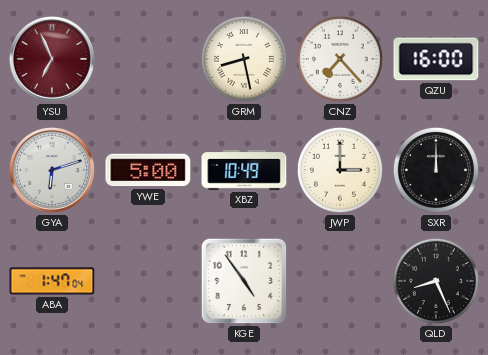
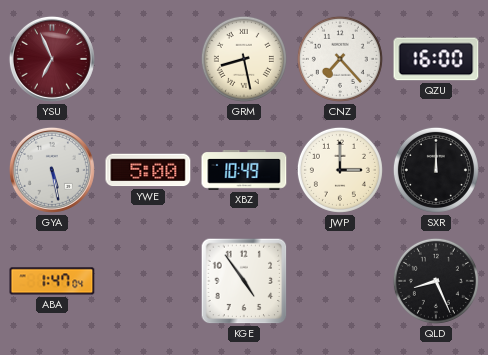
GYA: 6:12 -> 5:28
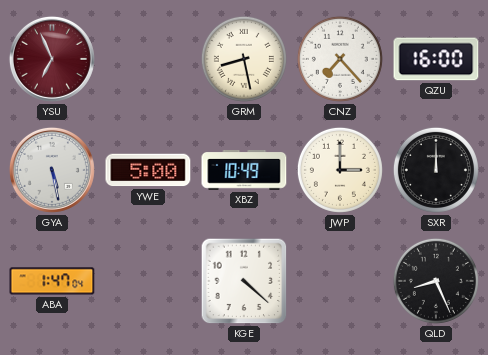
KGE: 4:54 -> 4:22
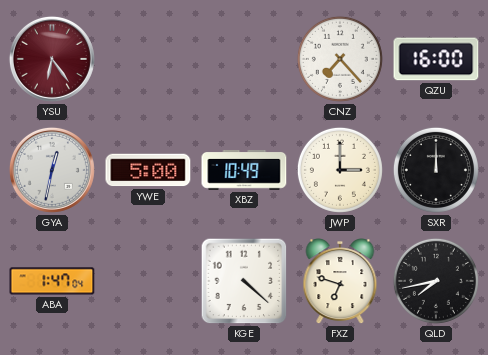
YSU: 6:56 -> 6:24
GRM: 8:28 -> none
GYA: 5:28 -> 12:32
FXZ: none -> 6:48
QLD: 8:26 -> 7:43
